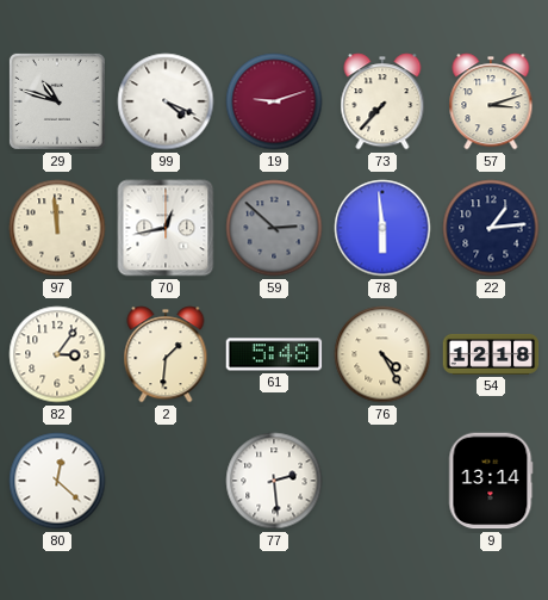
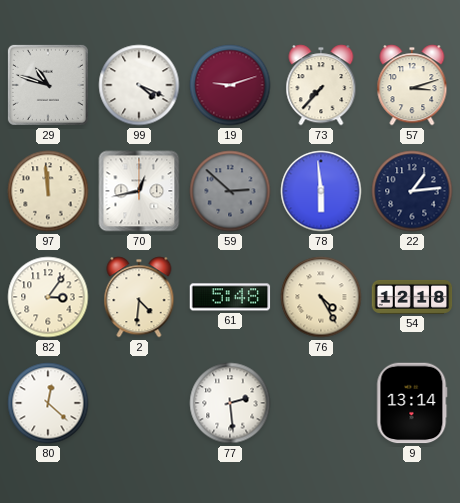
2: 1:31 -> 4:31
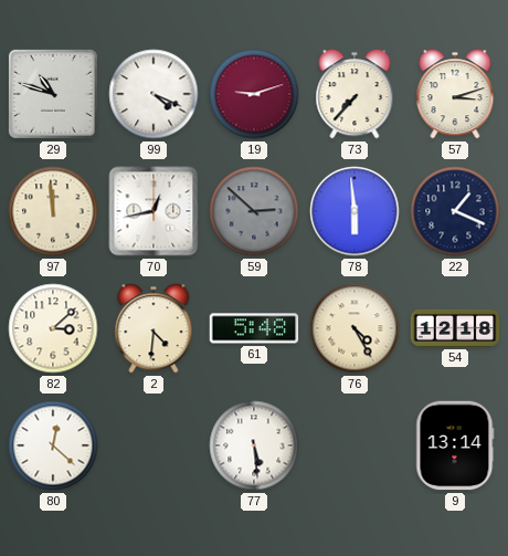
22: 1:14 -> 1:19
82: 3:06 -> 3:08
77: 2:29 -> 5:29
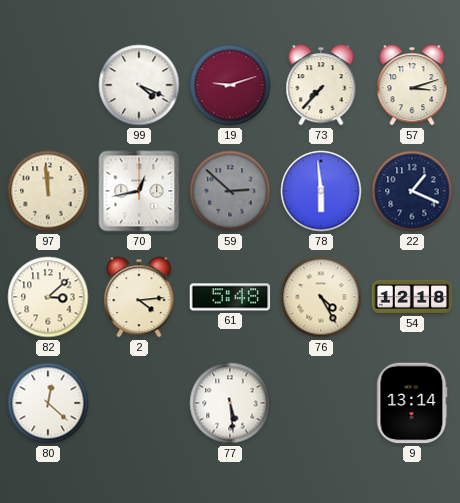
29: 10:48 -> none
2: 4:31 -> 4:14
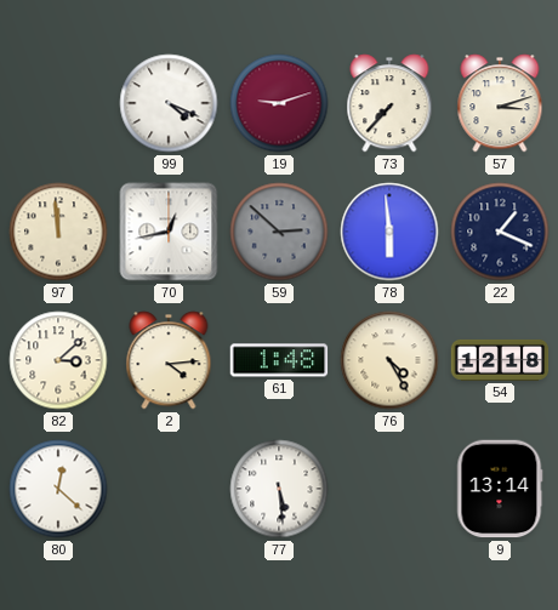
61: 5:48 -> 1:48
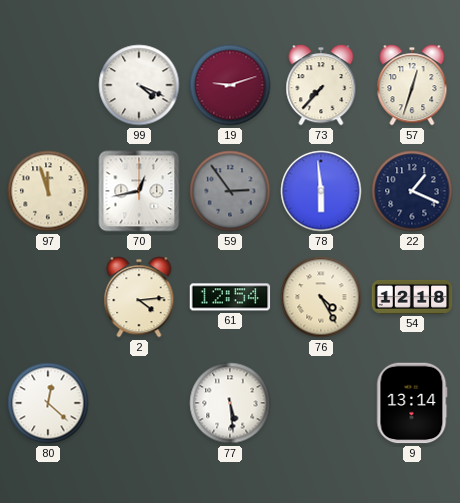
57: 3:12 -> 12:33
97: 11:59 -> 11:57
59: 2:52 -> 2:54
82: 3:08 -> none
61: 1:48 -> 12:54
